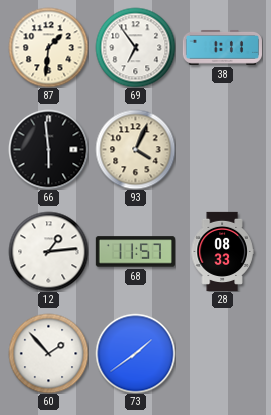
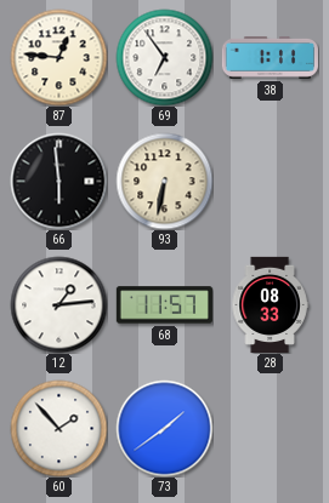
87: 1:31 -> 12:46
93: 4:04 -> 6:32
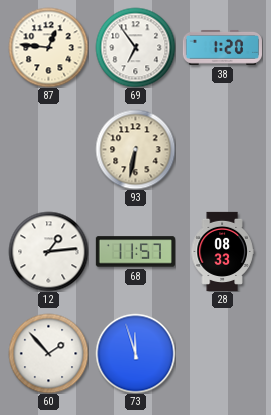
38: 1:11 -> 1:20
66: 5:59 -> none
73: 1:39 -> 11:57
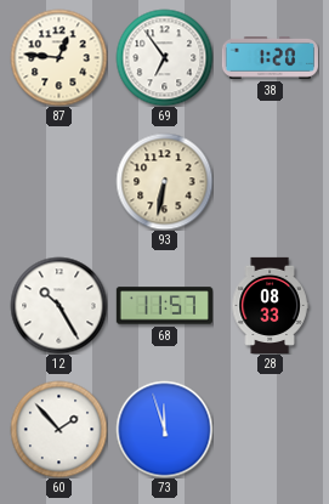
12: 1:14 -> 10:25
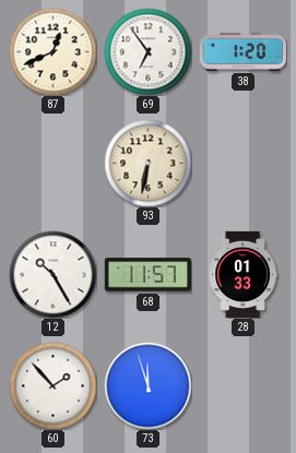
87: 12:46 -> 12:41
28: 08:33 -> 01:33
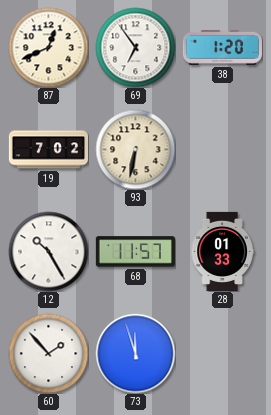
19: none -> 7:02
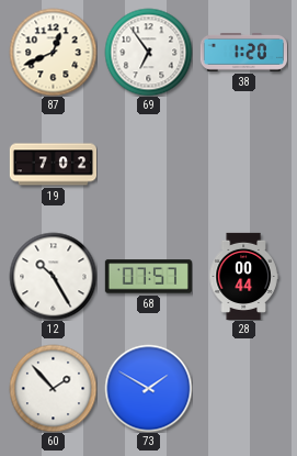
93: 6:32 -> none
68: 11:57 -> 07:57
28: 01:33 -> 00:44
73: 11:57 -> 1:50
